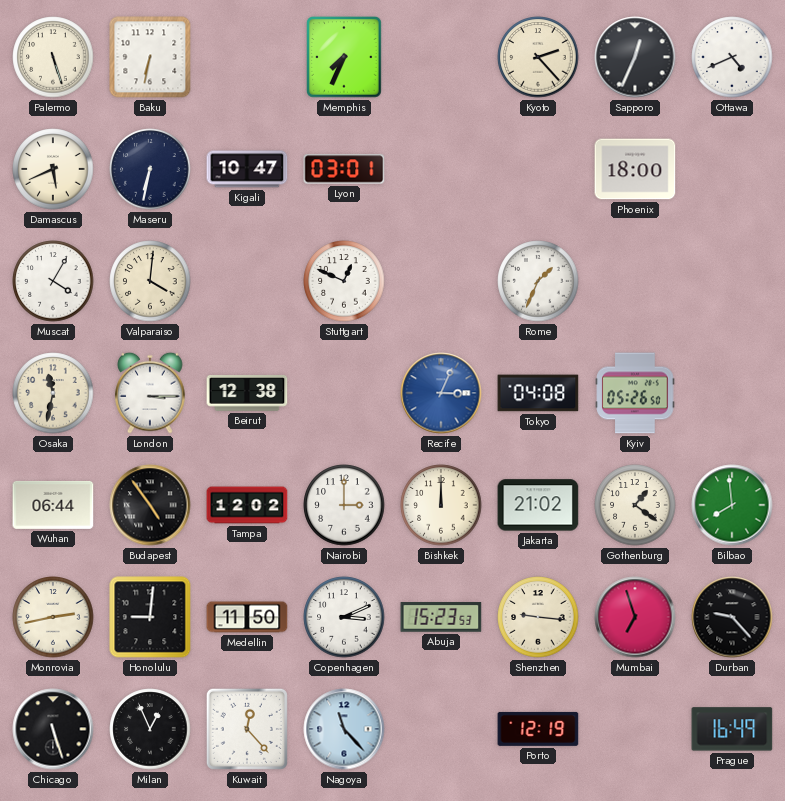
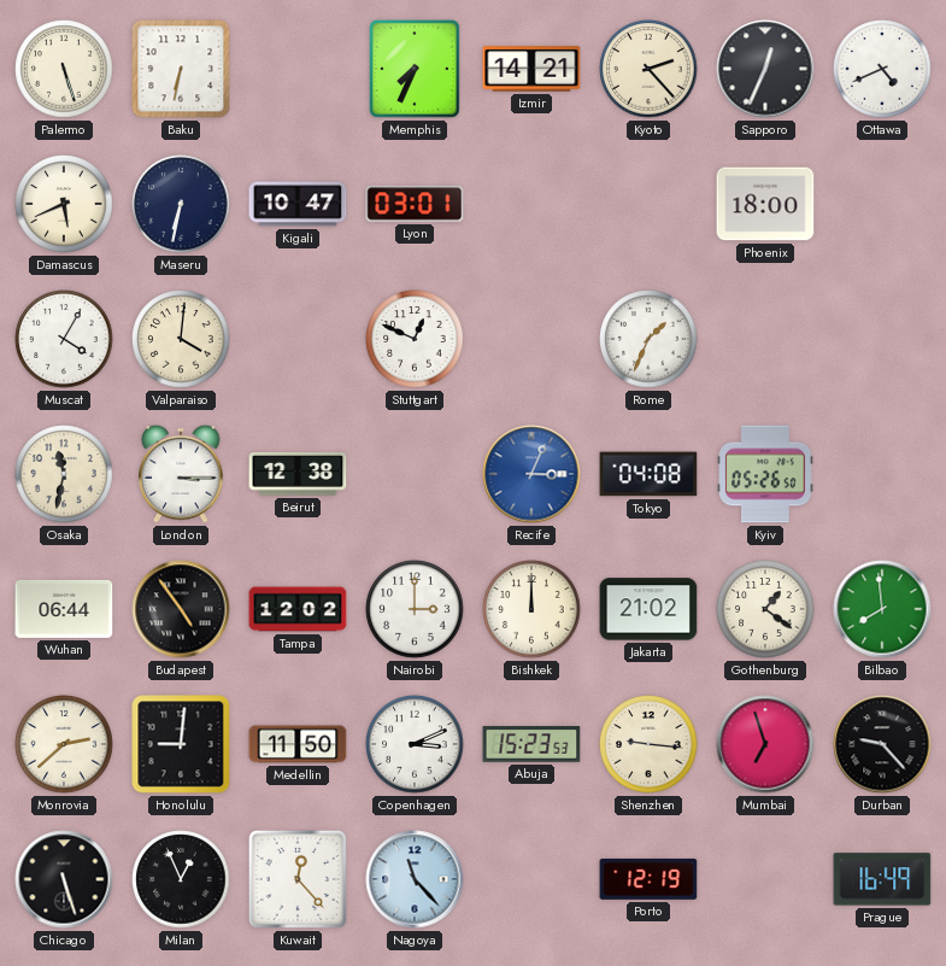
Izmir: none -> 14:21
Monrovia: 2:43 -> 2:38
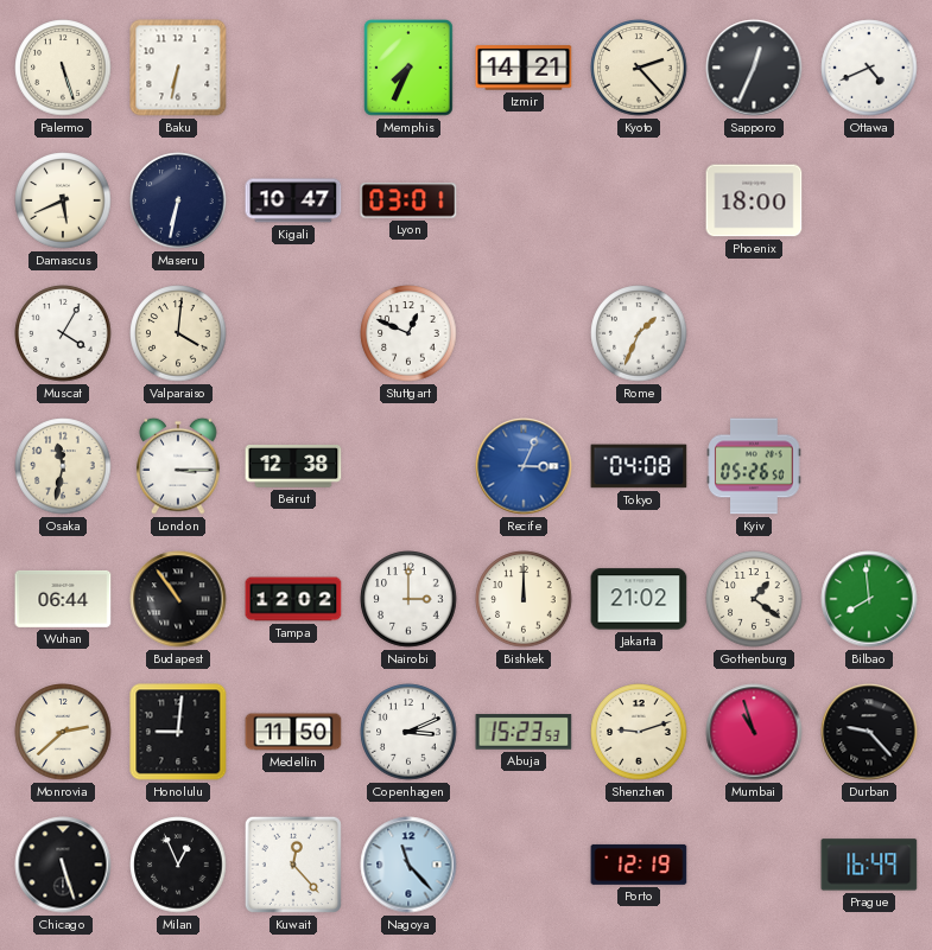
Budapest: 4:54 -> 10:54
Shenzhen: 9:16 -> 9:12
Mumbai: 6:57 -> 10:57
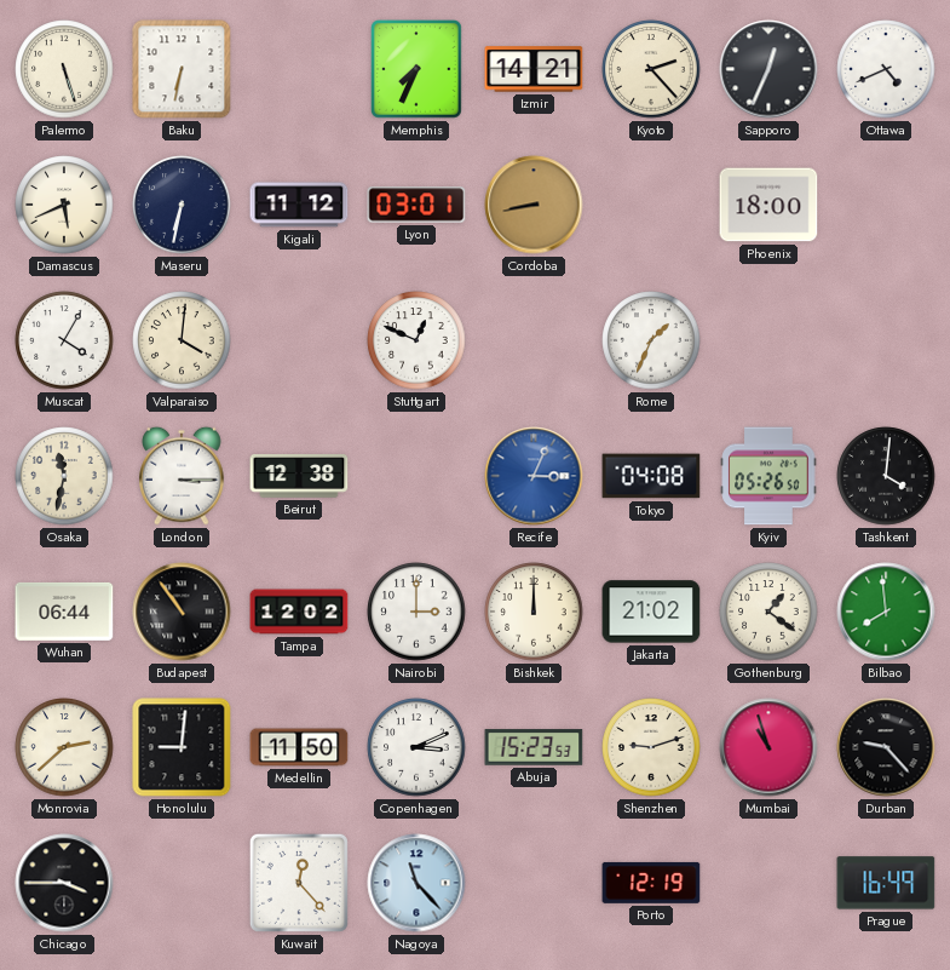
Kigali: 10:47 -> 11:12
Cordoba: none -> 8:43
Tashkent: none -> 4:01
Chicago: 5:27 -> 3:45
Milan: 12:56 -> none
